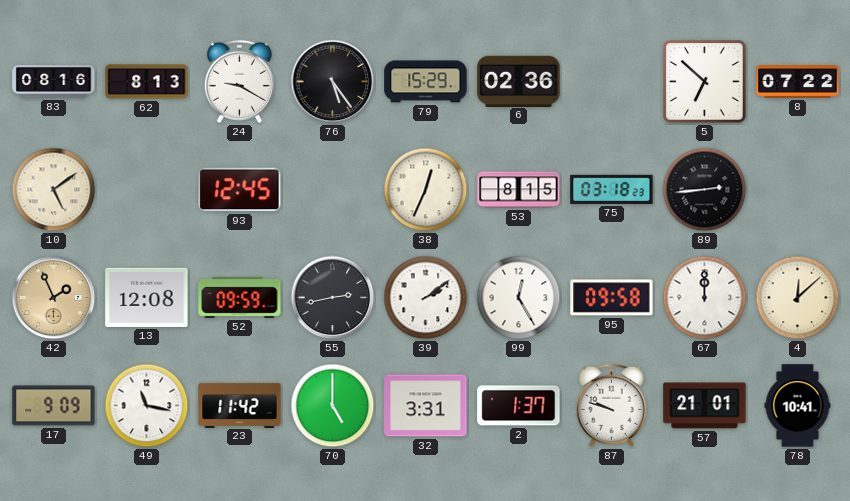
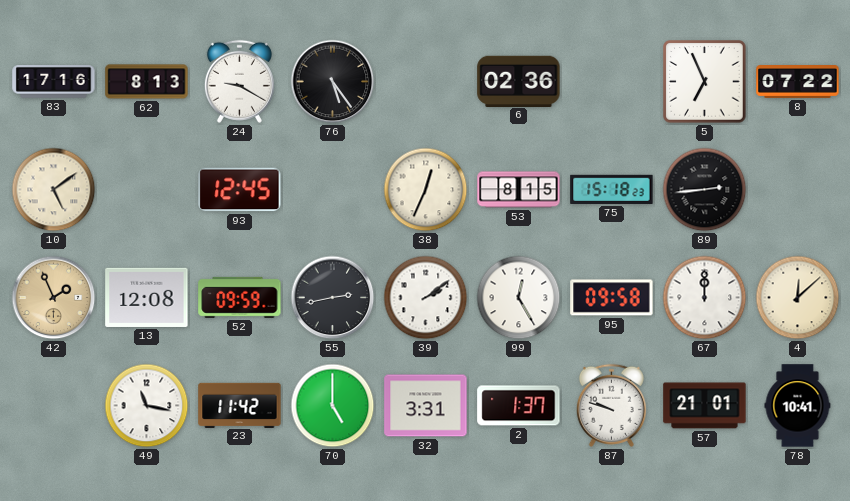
83: 08:16 -> 17:16
79: 15:29 -> none
5: 6:52 -> 6:56
75: 03:18 -> 15:18
17: 9:09 -> none
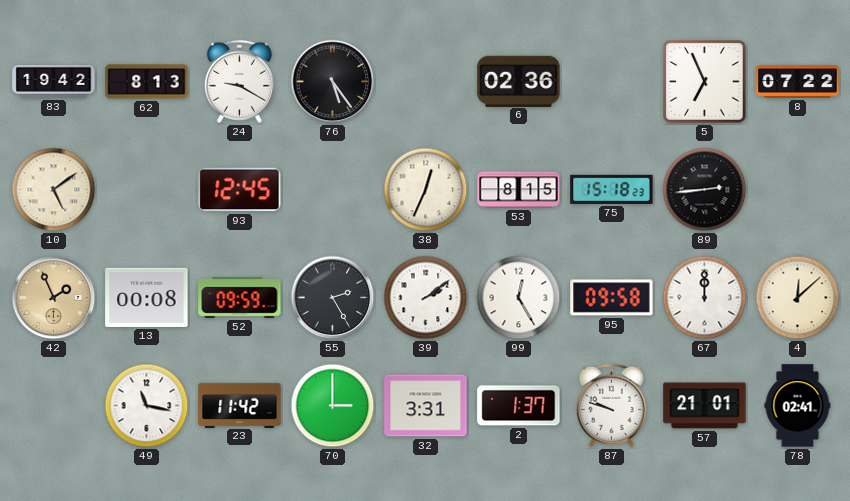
83: 17:16 -> 19:42
13: 12:08 -> 00:08
55: 2:43 -> 2:25
70: 5:00 -> 3:00
78: 10:41 -> 02:41
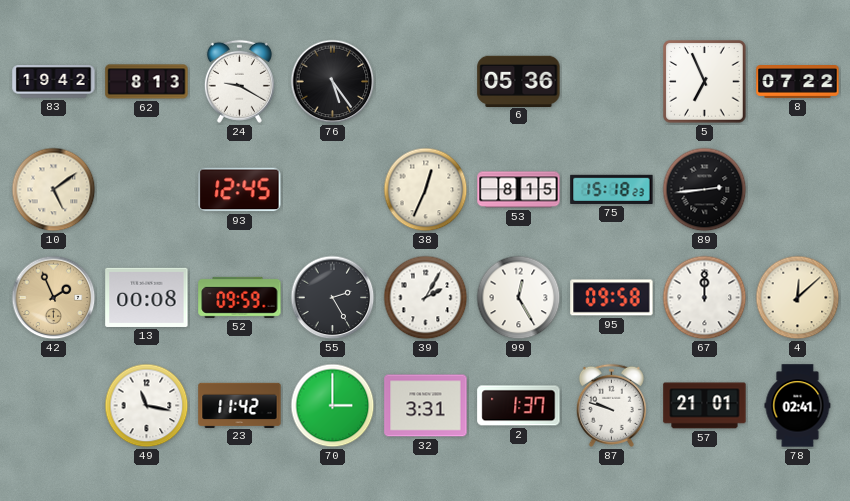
6: 02:36 -> 05:36
39: 2:09 -> 2:05
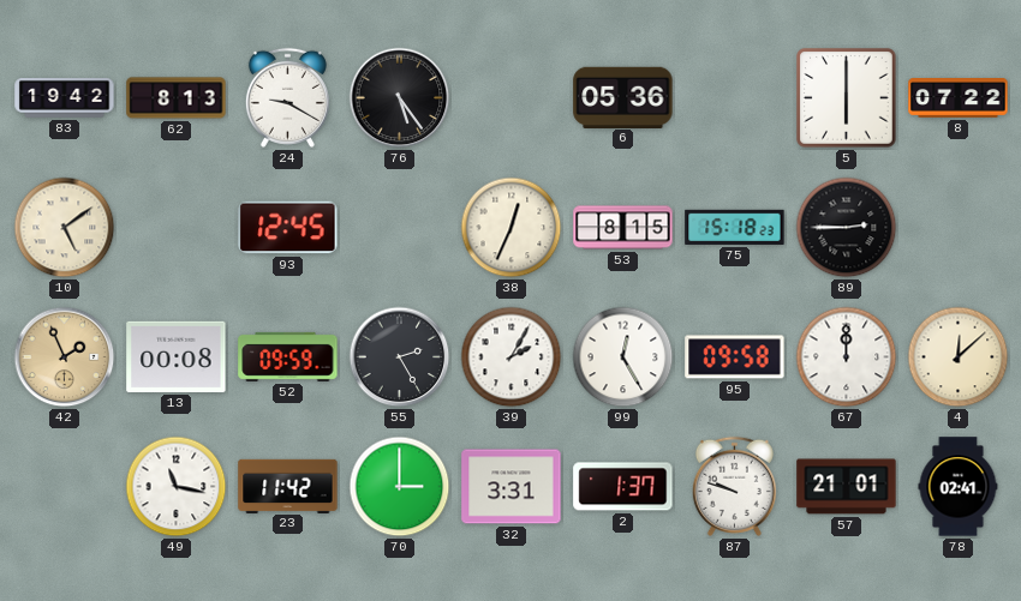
5: 6:56 -> 6:00
89: 2:44 -> 2:45
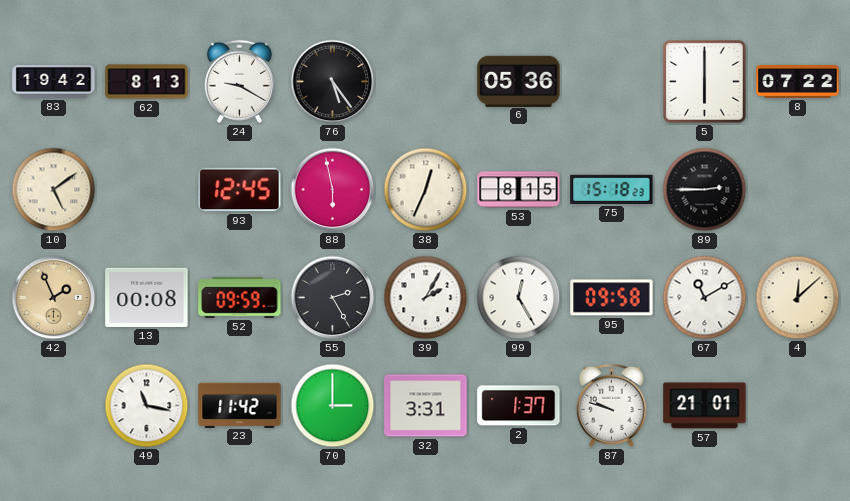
88: none -> 5:58
67: 12:00 -> 11:10
78: 02:41 -> none
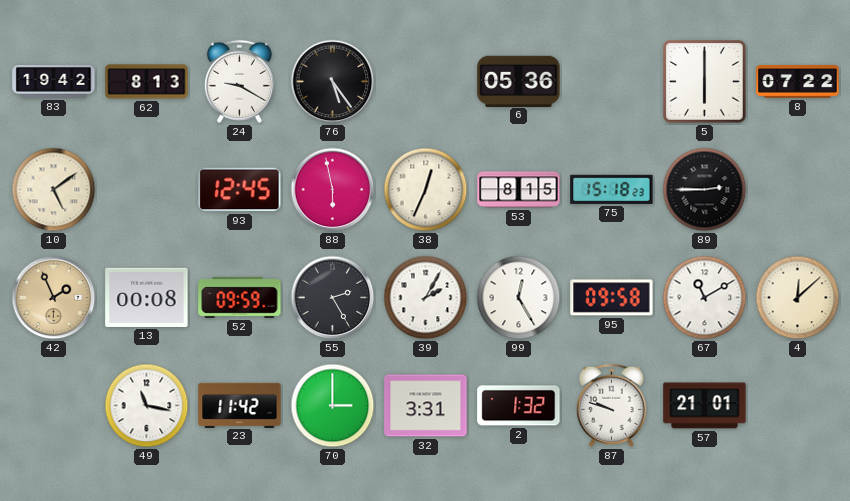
2: 1:37 -> 1:32
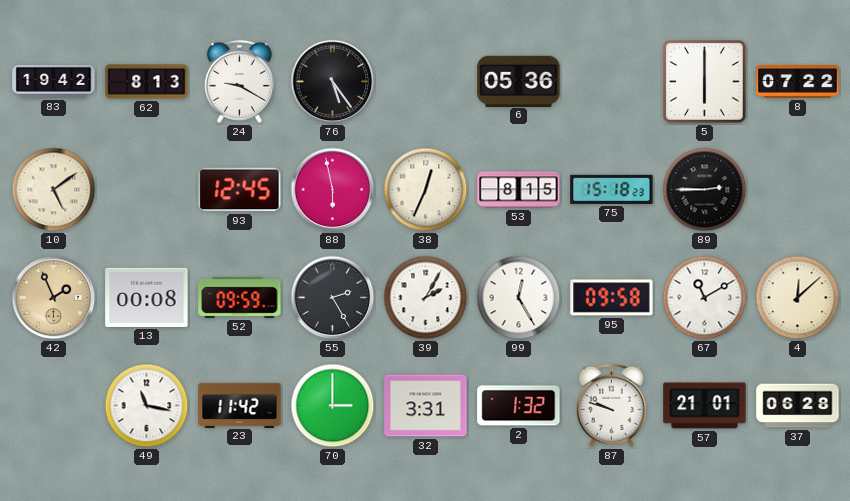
37: none -> 06:28
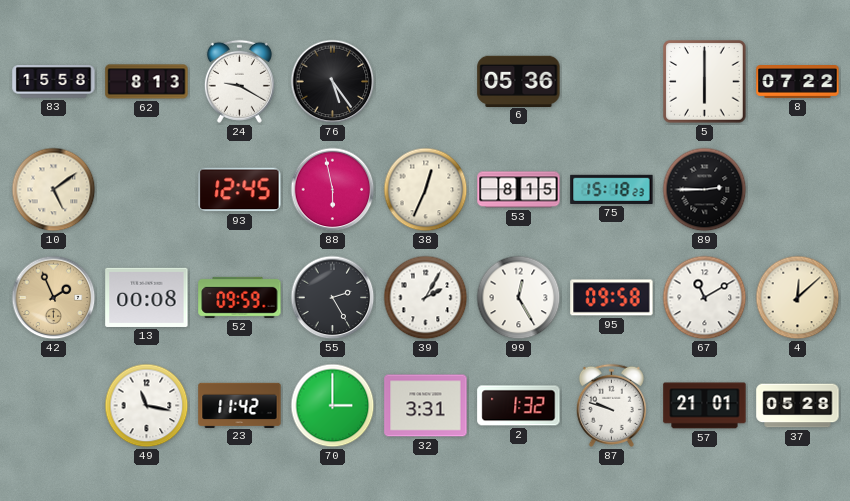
83: 19:42 -> 15:58
37: 06:28 -> 05:28
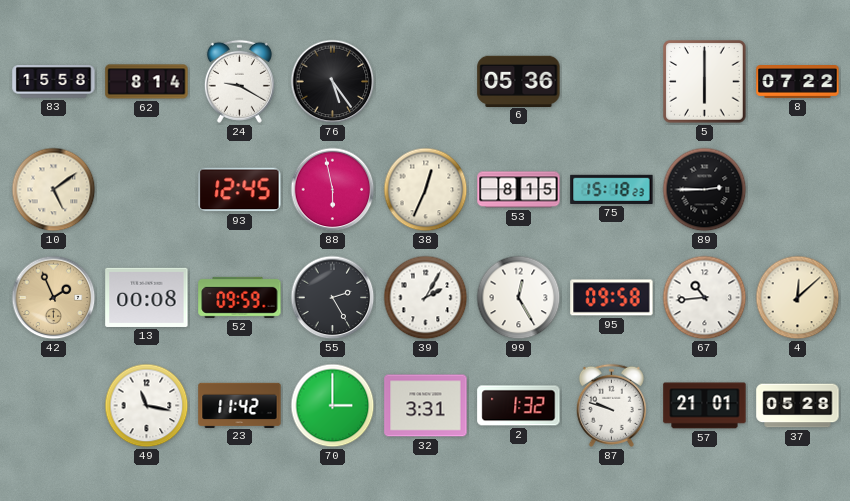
62: 8:13 -> 8:14
67: 11:10 -> 10:44
